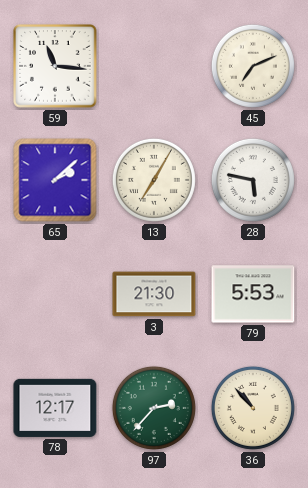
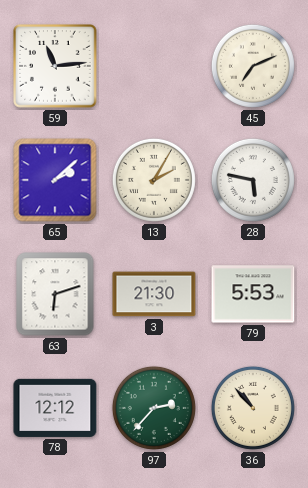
59: 11:16 -> 11:14
13: 7:05 -> 2:05
63: none -> 6:12
78: 12:17 -> 12:12
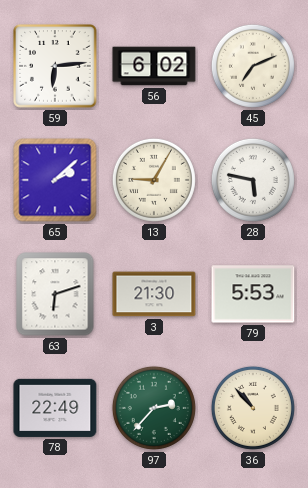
59: 11:14 -> 6:14
56: none -> 6:02
13: 2:05 -> 9:05
78: 12:12 -> 22:49
